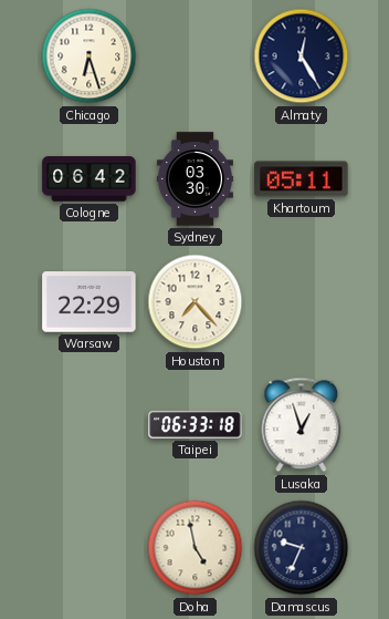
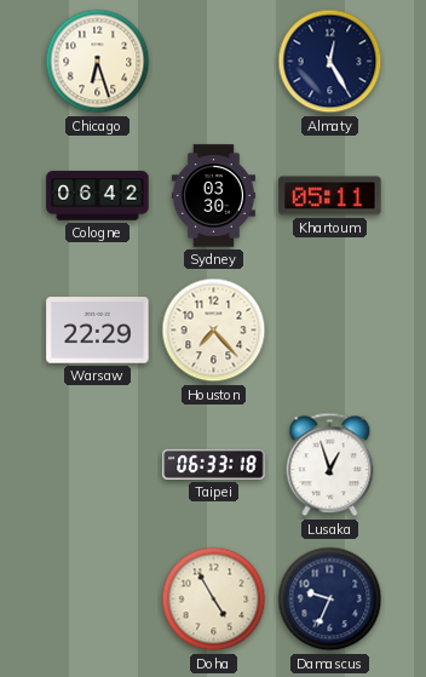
Doha: 4:58 -> 4:55
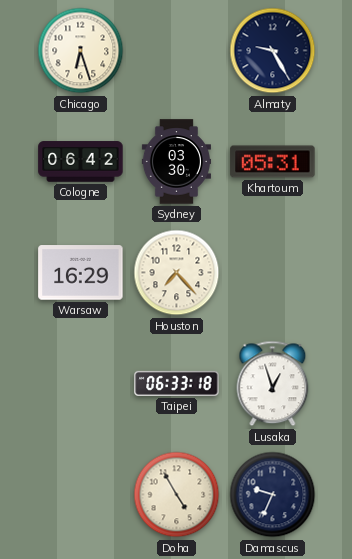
Almaty: 12:25 -> 9:25
Khartoum: 05:11 -> 05:31
Warsaw: 22:29 -> 16:29
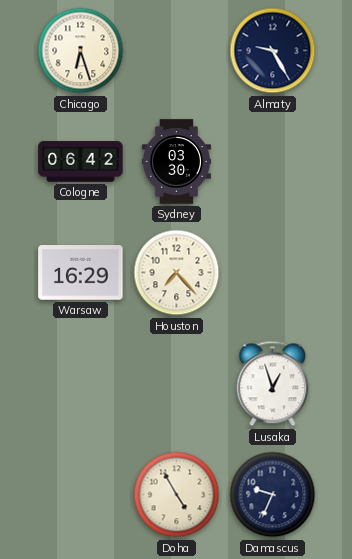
Khartoum: 05:31 -> none
Taipei: 06:33 -> none
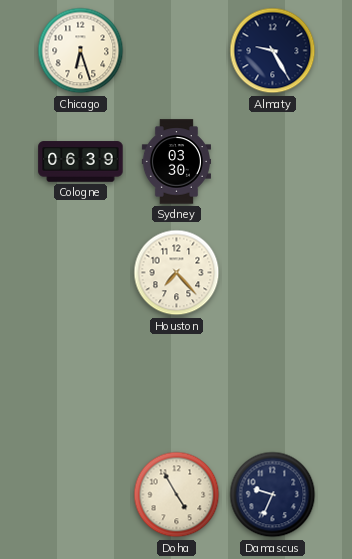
Cologne: 06:42 -> 06:39
Warsaw: 16:29 -> none
Lusaka: 12:57 -> none
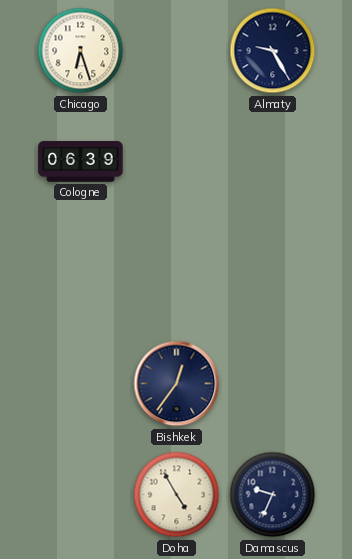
Sydney: 03:30 -> none
Houston: 7:23 -> none
Bishkek: none -> 12:36
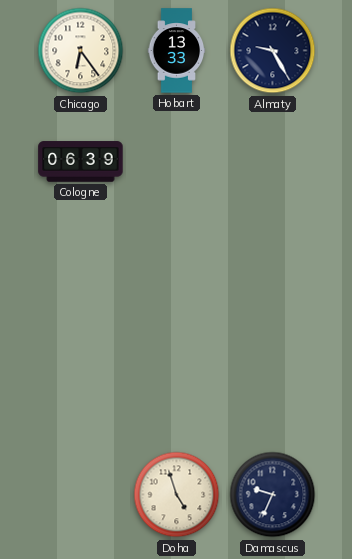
Chicago: 6:27 -> 6:24
Hobart: none -> 13:33
Bishkek: 12:36 -> none
Doha: 4:55 -> 4:57
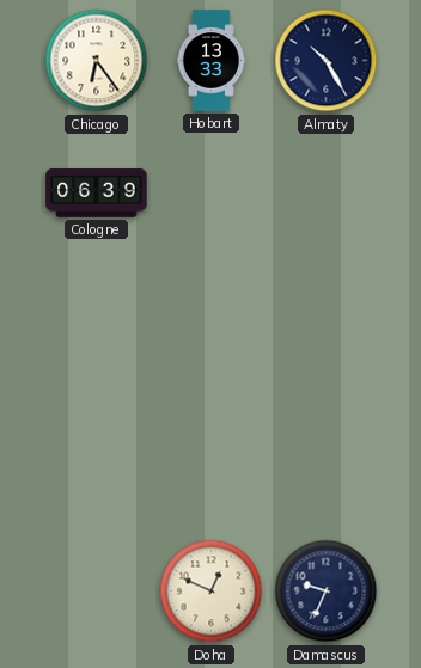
Almaty: 9:25 -> 10:25
Doha: 4:57 -> 12:49
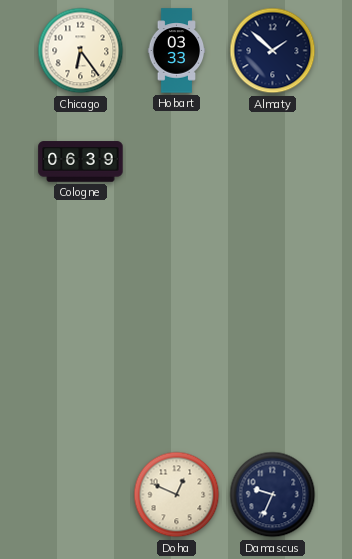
Hobart: 13:33 -> 03:33
Almaty: 10:25 -> 1:52
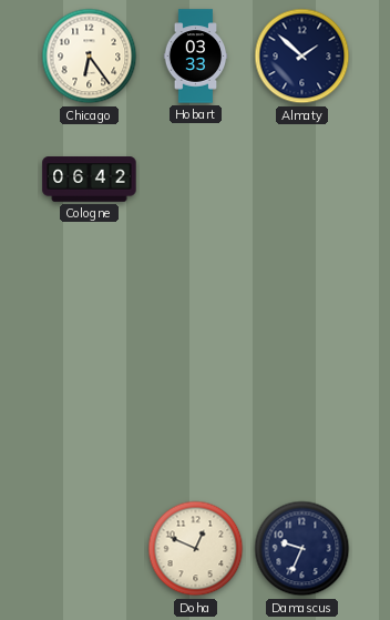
Cologne: 06:39 -> 06:42
